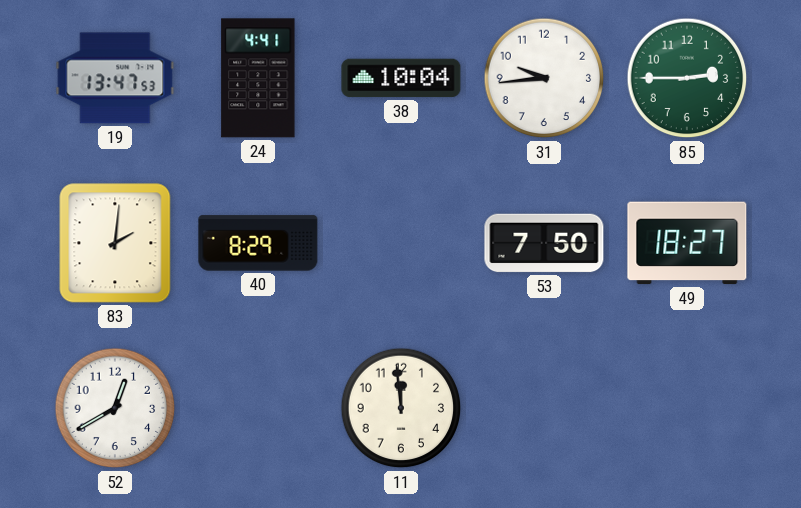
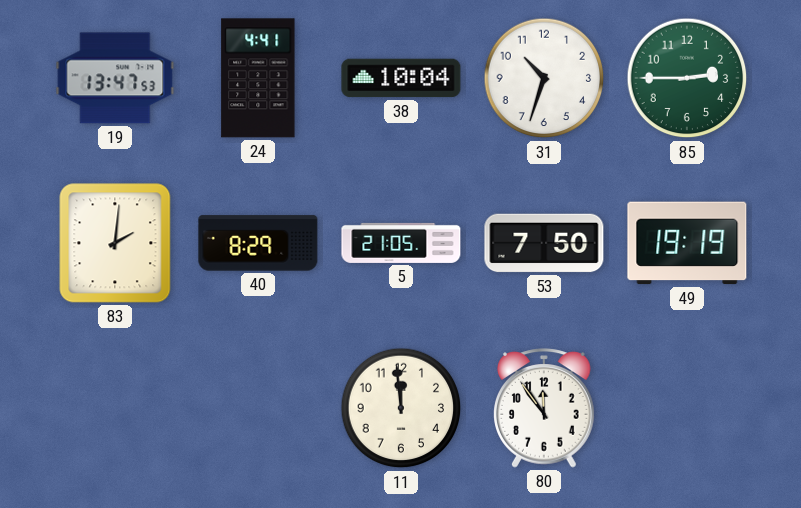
31: 9:44 -> 10:33
5: none -> 21:05
49: 18:27 -> 19:19
52: 12:40 -> none
80: none -> 11:54
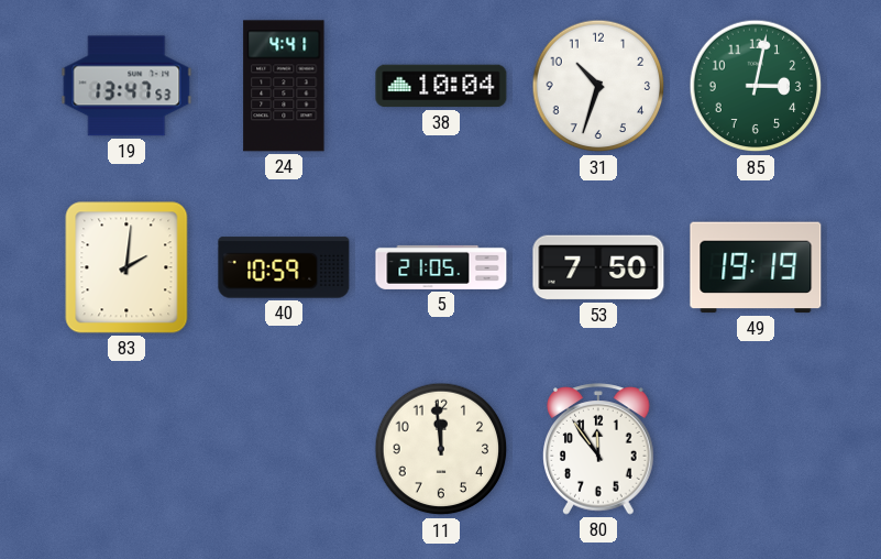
85: 2:45 -> 3:02
40: 8:29 -> 10:59
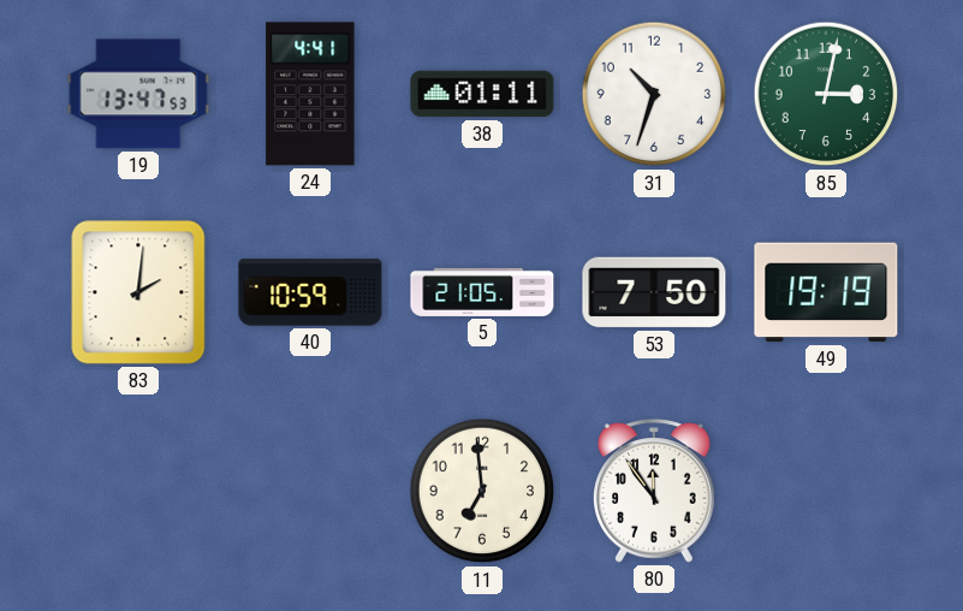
38: 10:04 -> 01:11
11: 11:59 -> 6:59
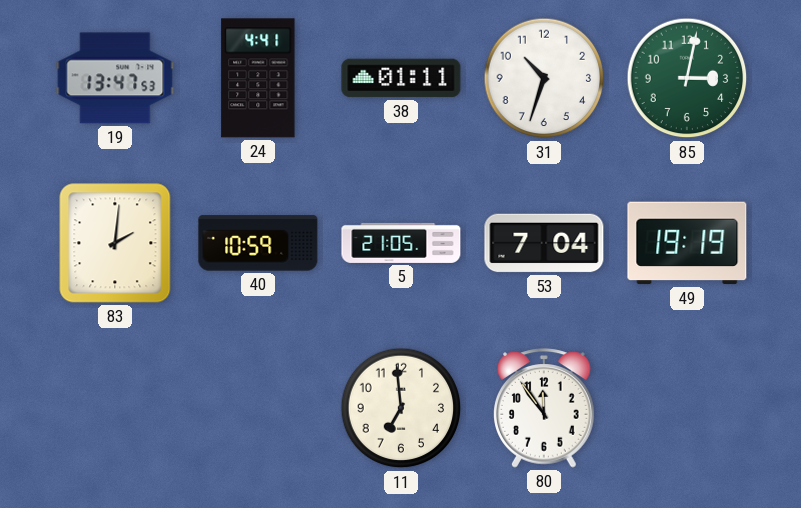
53: 7:50 -> 7:04
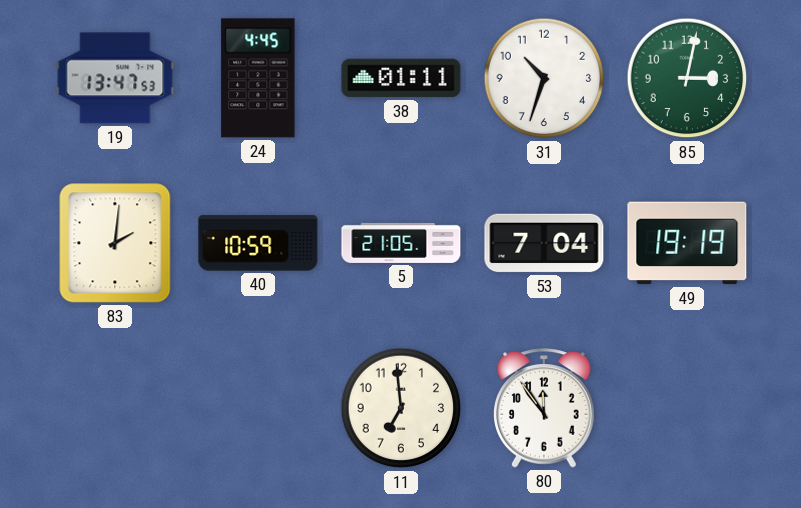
24: 4:41 -> 4:45
